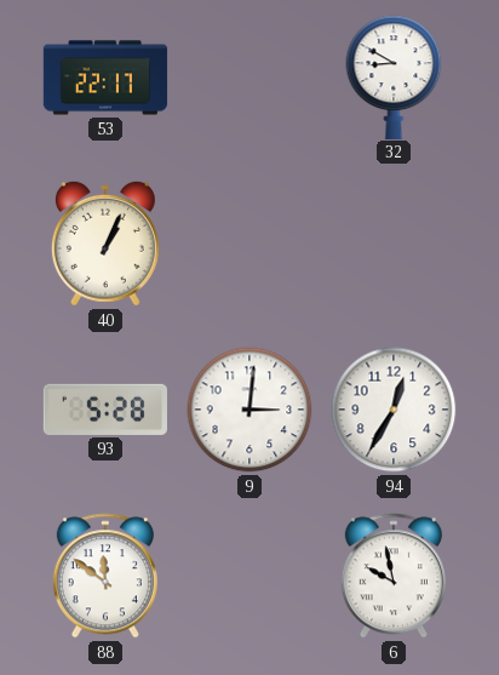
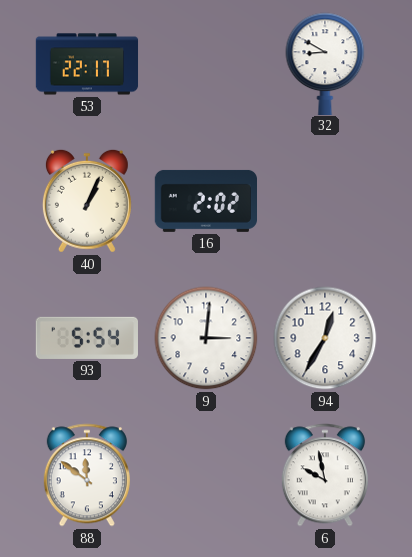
16: none -> 2:02
93: 5:28 -> 5:54
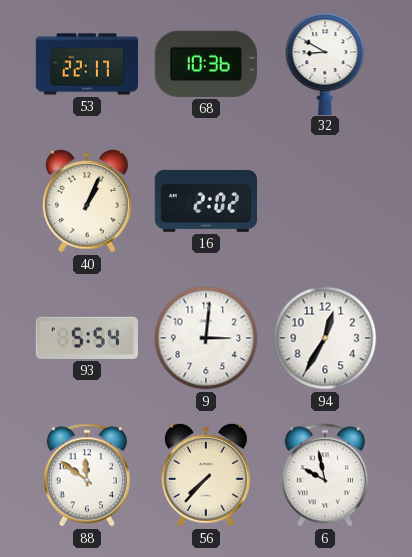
68: none -> 10:36
56: none -> 7:37
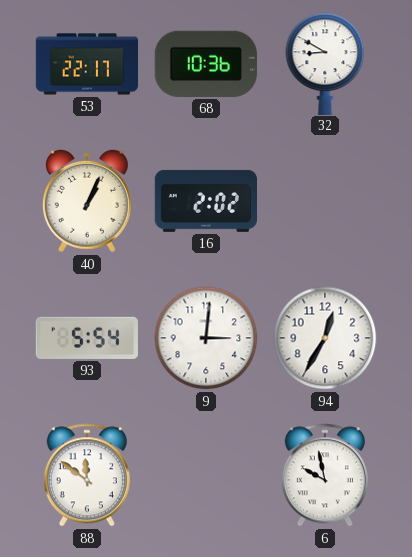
56: 7:37 -> none
